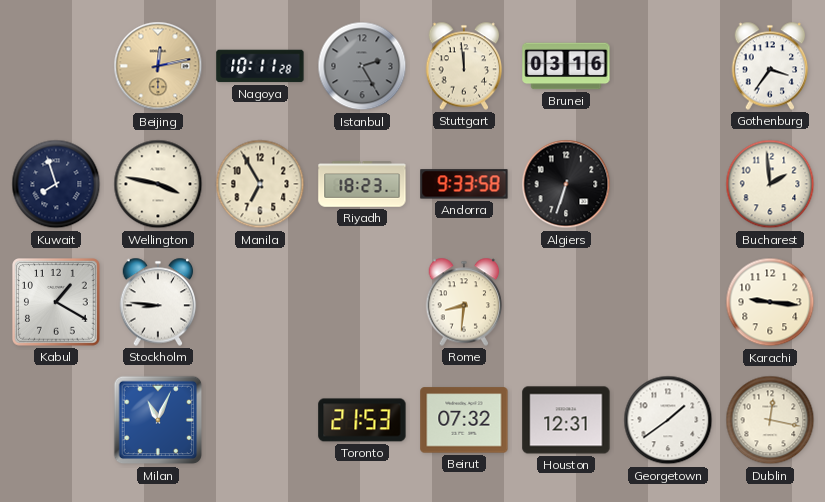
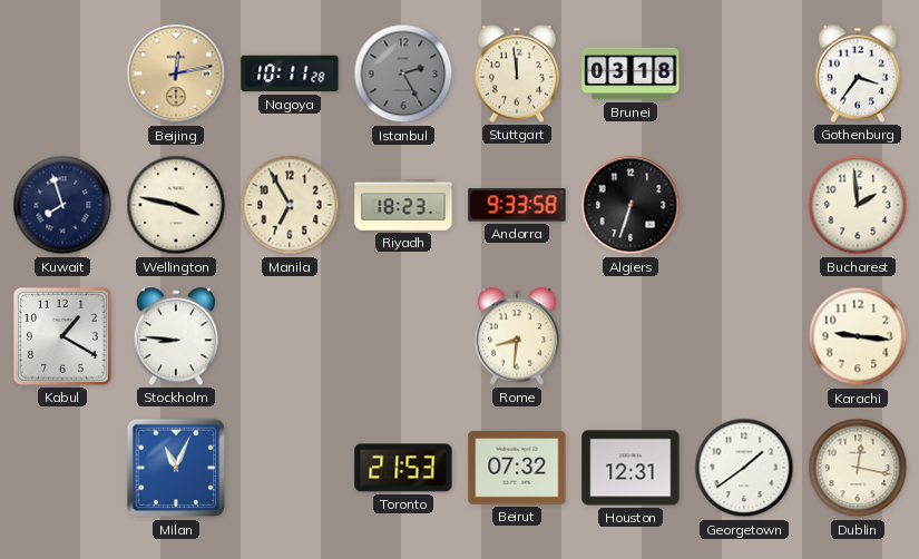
Brunei: 03:16 -> 03:18
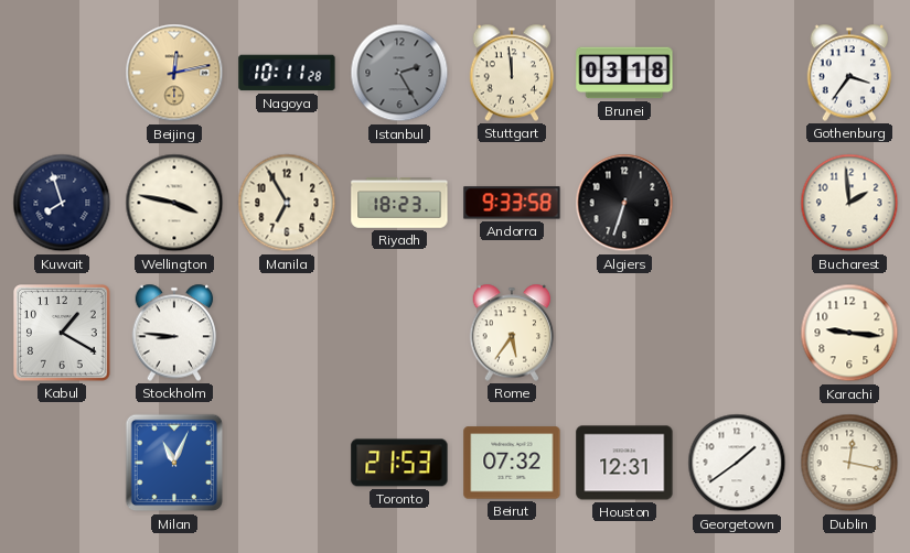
Rome: 8:31 -> 5:36
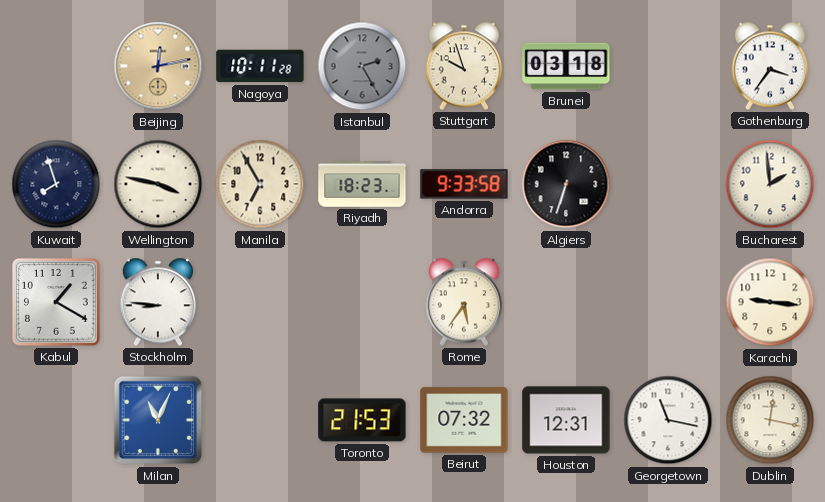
Stuttgart: 11:59 -> 9:57
Georgetown: 1:39 -> 11:17
